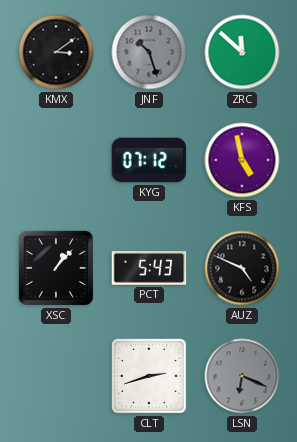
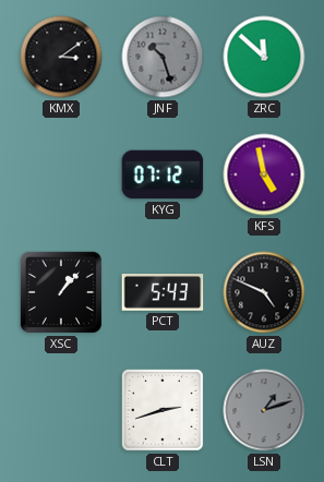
LSN: 6:19 -> 1:12
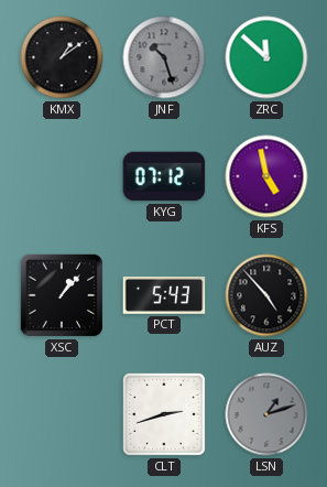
KMX: 3:09 -> 1:09
AUZ: 4:49 -> 4:53
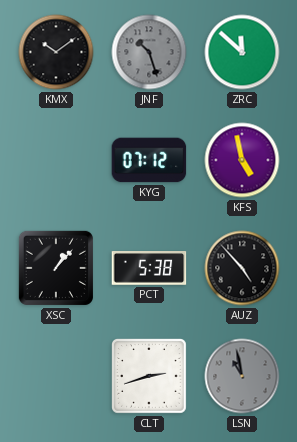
KMX: 1:09 -> 10:09
PCT: 5:43 -> 5:38
LSN: 1:12 -> 10:58
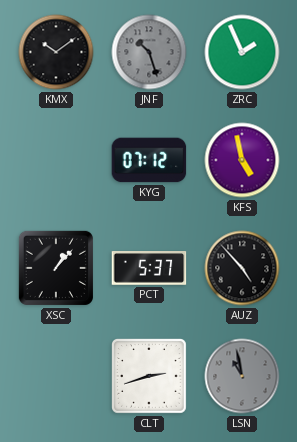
ZRC: 11:52 -> 1:56
PCT: 5:38 -> 5:37
